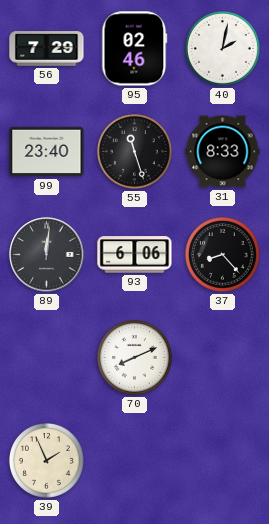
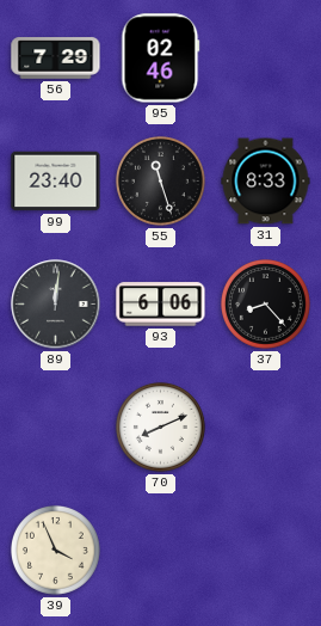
40: 2:02 -> none
39: 1:56 -> 3:56
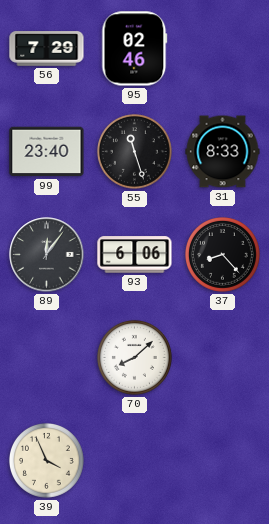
89: 12:01 -> 12:06
70: 8:11 -> 8:08
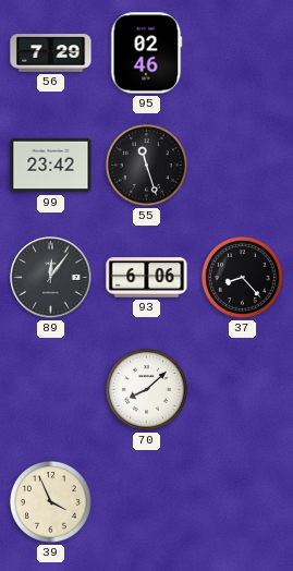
99: 23:40 -> 23:42
31: 8:33 -> none
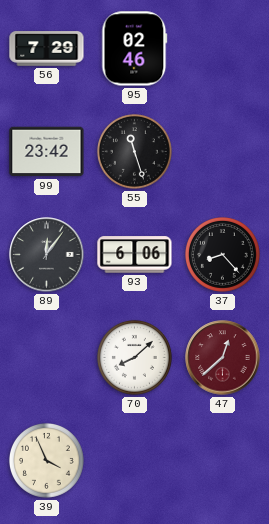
47: none -> 12:38
